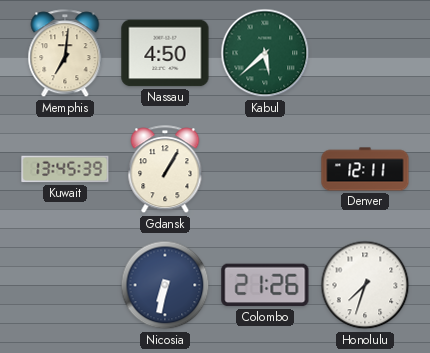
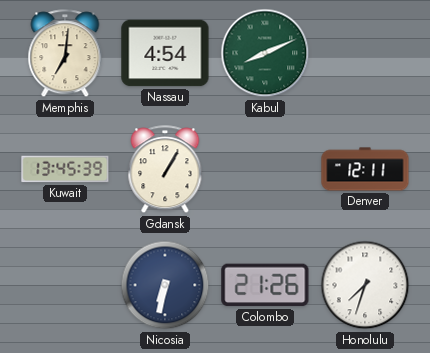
Nassau: 4:50 -> 4:54
Kabul: 5:38 -> 8:11
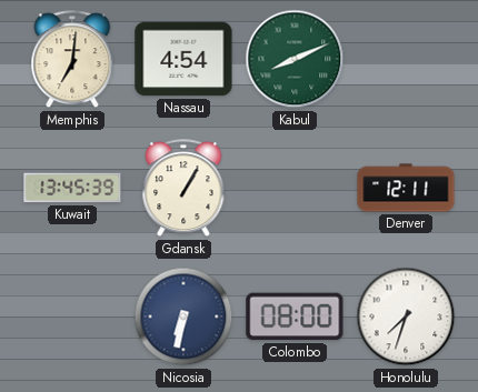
Colombo: 21:26 -> 08:00
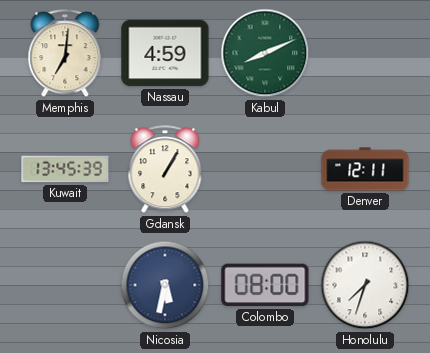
Nassau: 4:54 -> 4:59
Nicosia: 6:32 -> 5:32
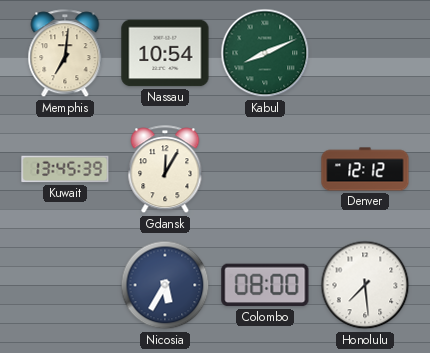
Nassau: 4:59 -> 10:54
Gdansk: 1:05 -> 12:05
Denver: 12:11 -> 12:12
Nicosia: 5:32 -> 5:35
Honolulu: 7:33 -> 7:29
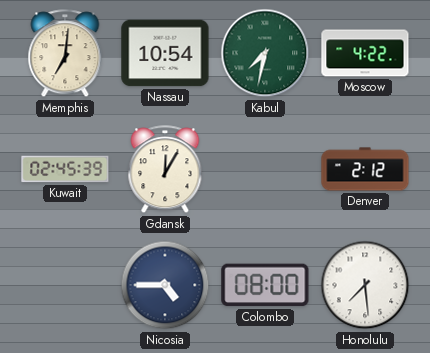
Kabul: 8:11 -> 7:32
Moscow: none -> 4:22
Kuwait: 13:45 -> 02:45
Denver: 12:12 -> 2:12
Nicosia: 5:35 -> 4:45
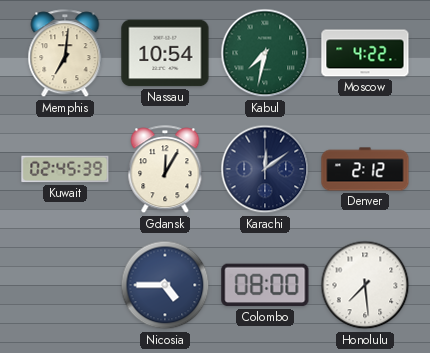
Karachi: none -> 12:09
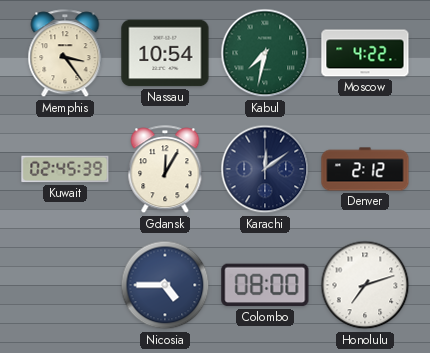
Memphis: 7:01 -> 3:24
Honolulu: 7:29 -> 7:12
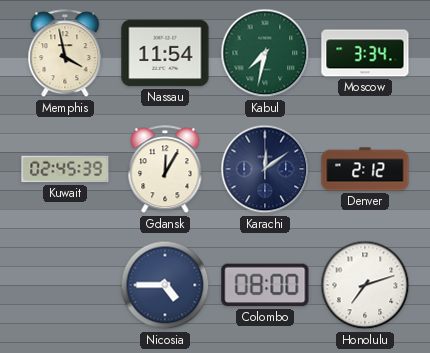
Memphis: 3:24 -> 3:58
Nassau: 10:54 -> 11:54
Moscow: 4:22 -> 3:34
